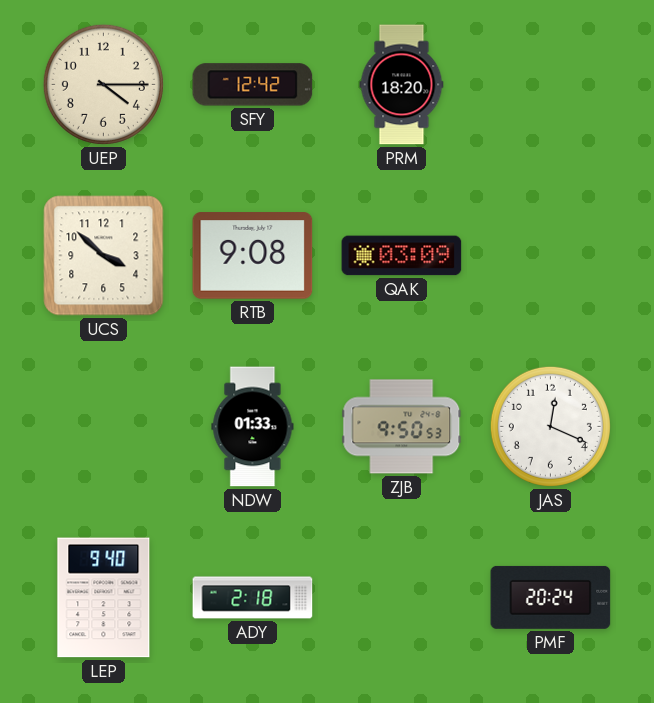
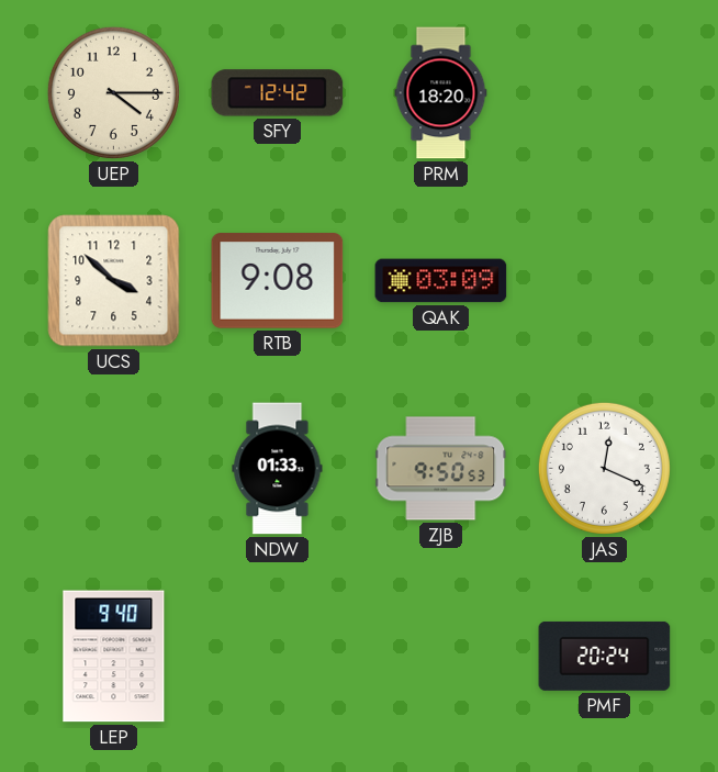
ADY: 2:18 -> none
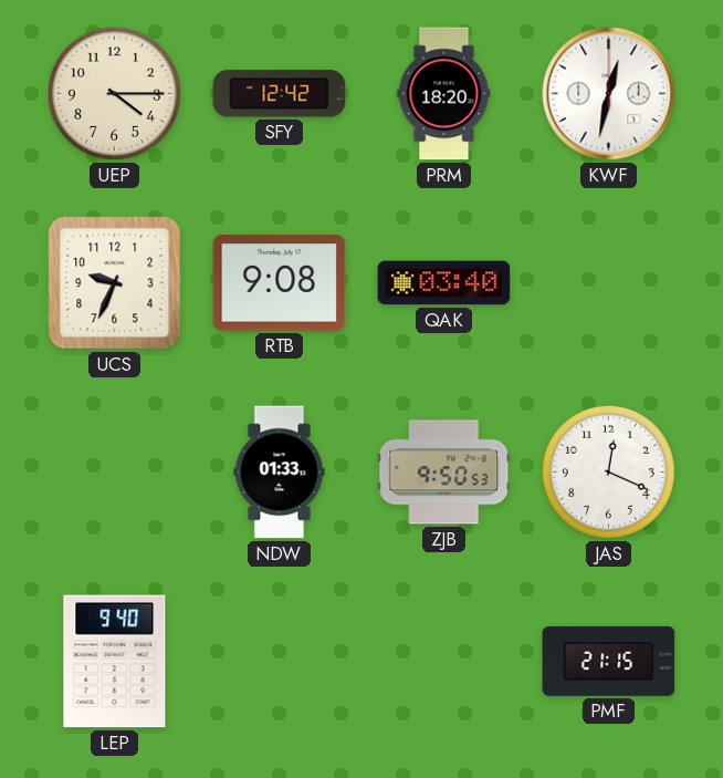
KWF: none -> 12:32
UCS: 3:52 -> 9:34
QAK: 03:09 -> 03:40
PMF: 20:24 -> 21:15
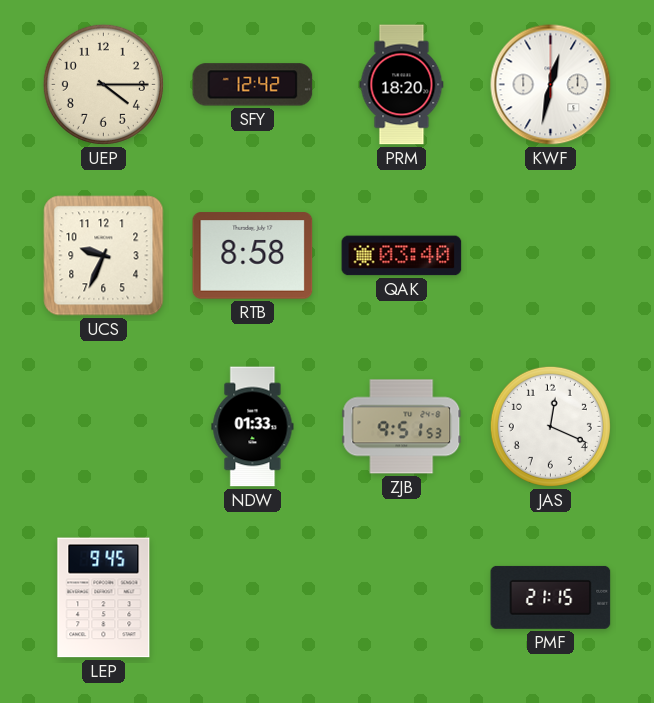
RTB: 9:08 -> 8:58
ZJB: 9:50 -> 9:51
LEP: 9:40 -> 9:45
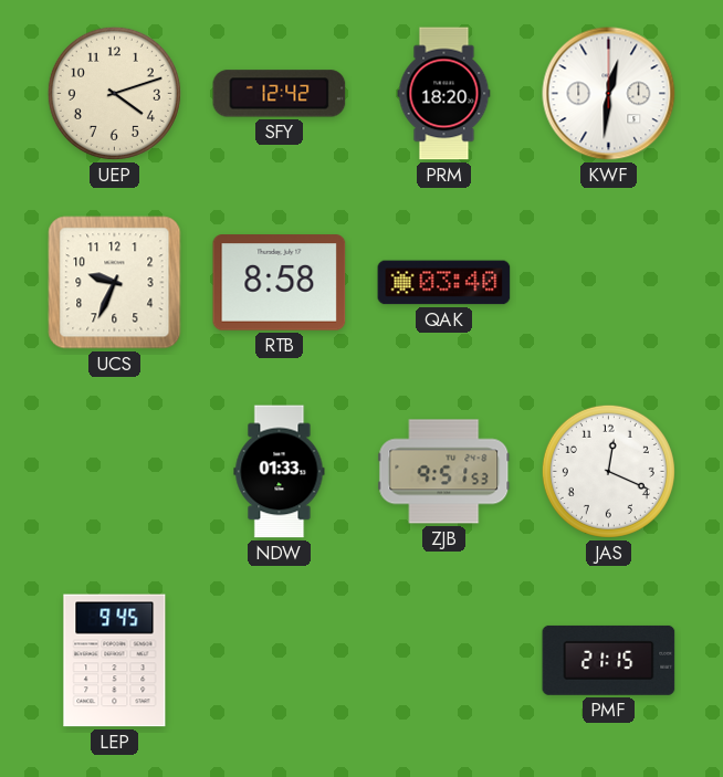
UEP: 4:15 -> 4:12
KWF: 12:32 -> 12:31
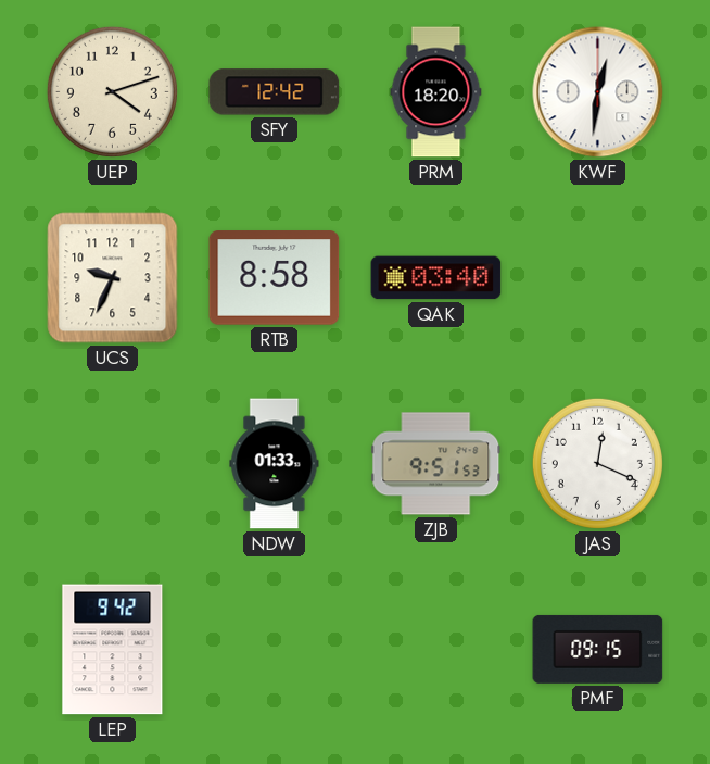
LEP: 9:45 -> 9:42
PMF: 21:15 -> 09:15
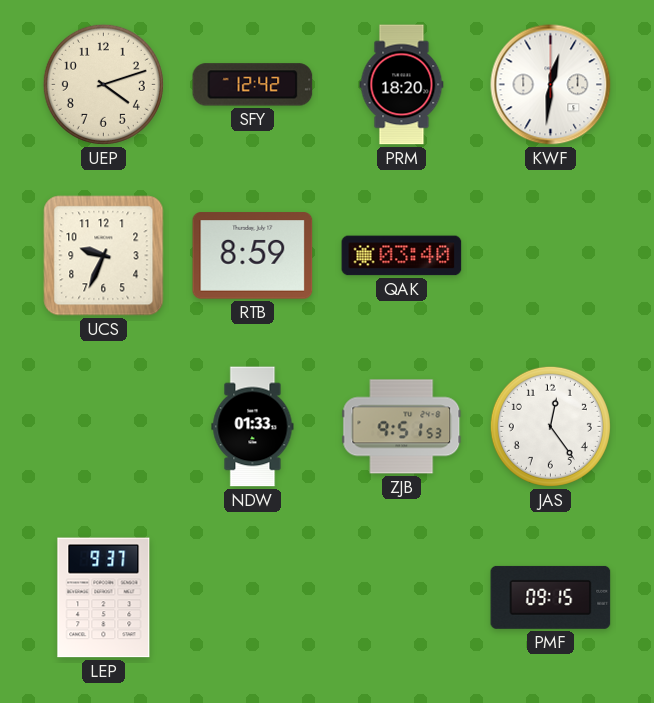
RTB: 8:58 -> 8:59
JAS: 12:19 -> 12:24
LEP: 9:42 -> 9:37
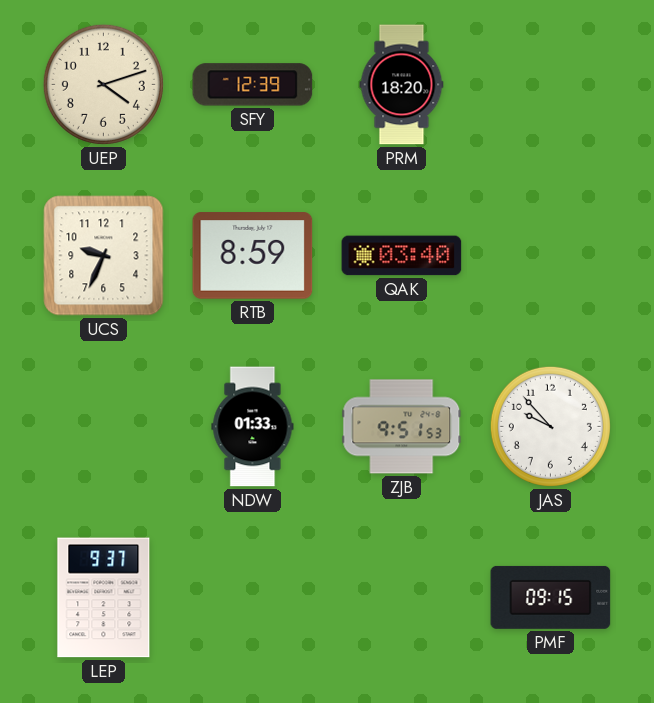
SFY: 12:42 -> 12:39
KWF: 12:31 -> none
JAS: 12:24 -> 9:53
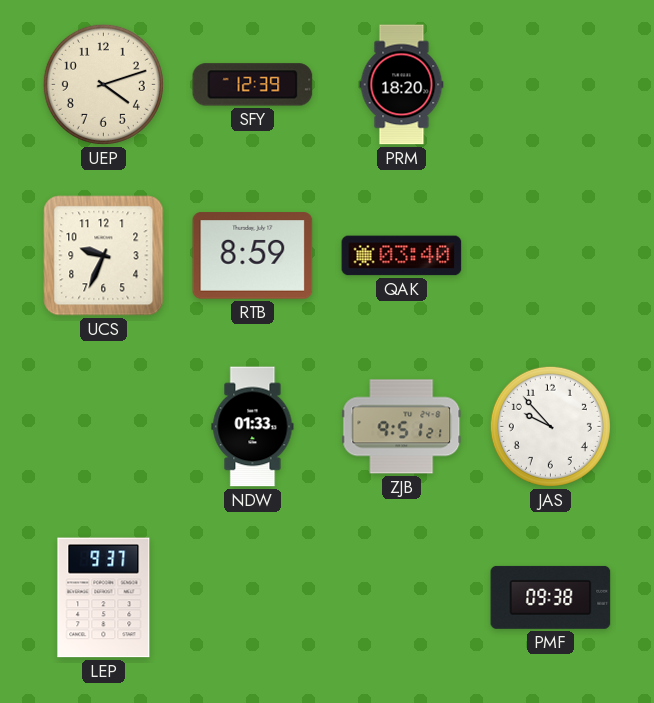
ZJB: 9:51:53 -> 9:51:21
PMF: 09:15 -> 09:38
